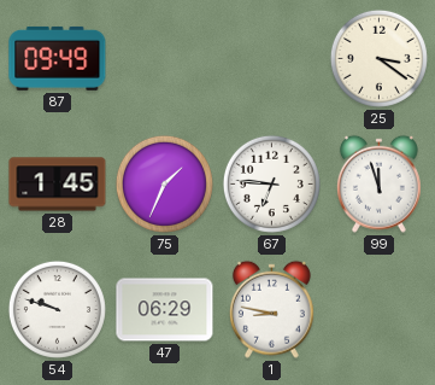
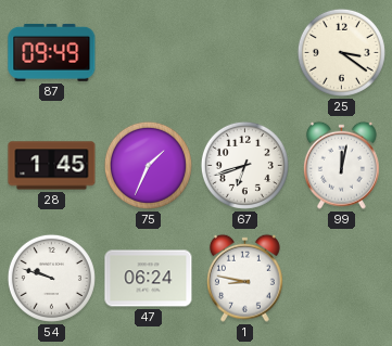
67: 6:46 -> 6:42
99: 11:57 -> 12:02
47: 06:29 -> 06:24
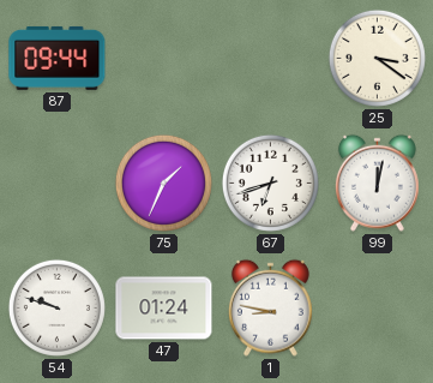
87: 09:49 -> 09:44
28: 1:45 -> none
47: 06:24 -> 01:24
